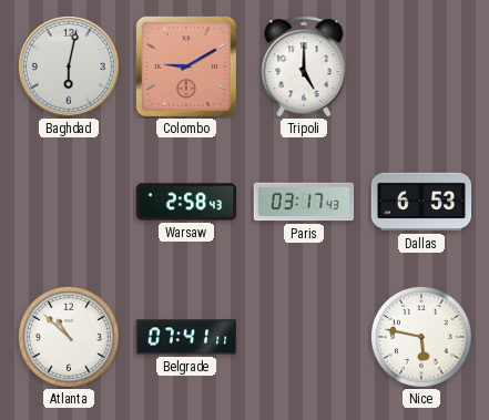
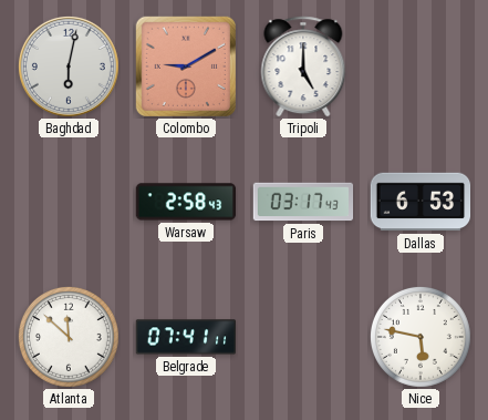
Atlanta: 10:52 -> 11:52
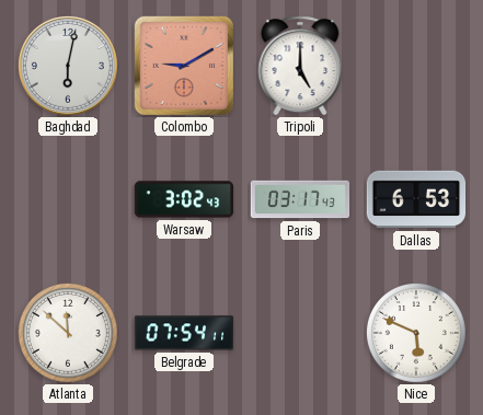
Warsaw: 2:58 -> 3:02
Belgrade: 07:41 -> 07:54
Nice: 5:47 -> 5:49
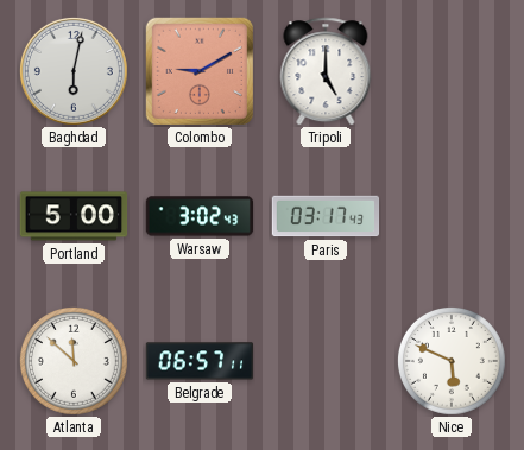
Portland: none -> 5:00
Dallas: 6:53 -> none
Belgrade: 07:54 -> 06:57
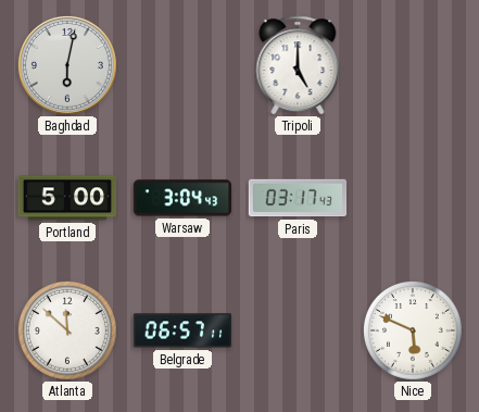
Colombo: 9:10 -> none
Warsaw: 3:02 -> 3:04
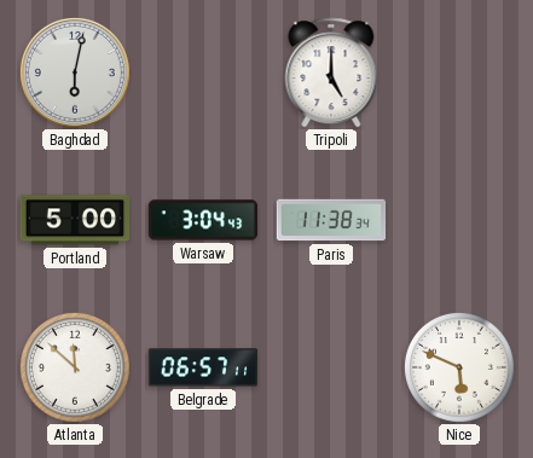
Paris: 03:17 -> 11:38
